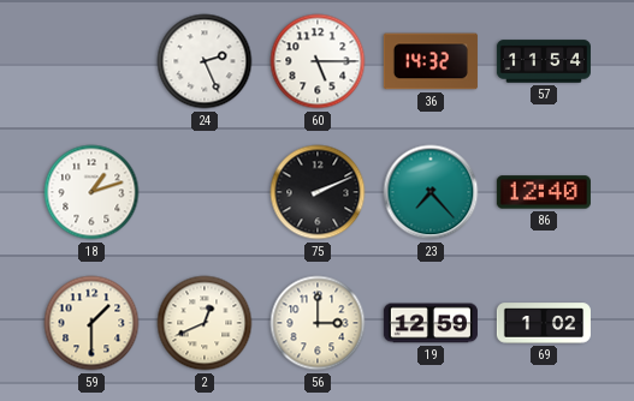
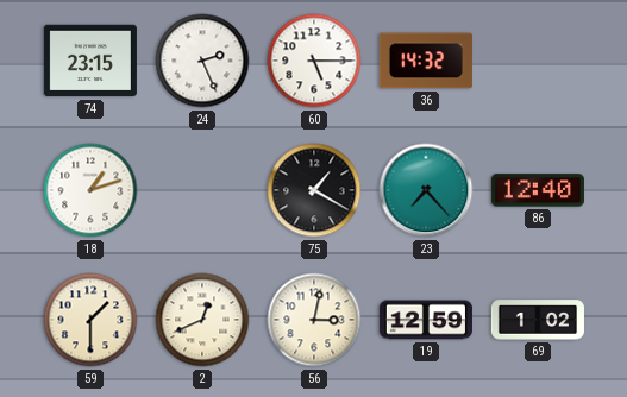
74: none -> 23:15
57: 11:54 -> none
75: 2:11 -> 1:20
56: 3:00 -> 3:02
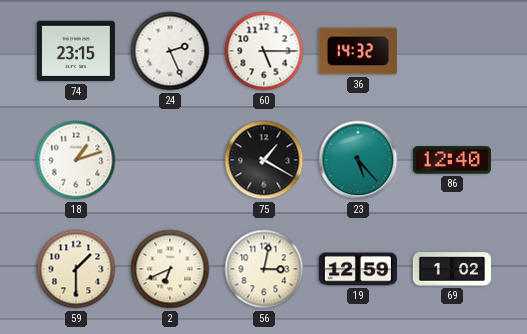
23: 7:23 -> 5:23
2: 12:41 -> 6:41
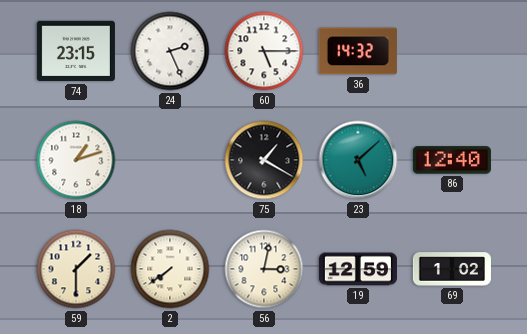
23: 5:23 -> 5:08
2: 6:41 -> 7:39
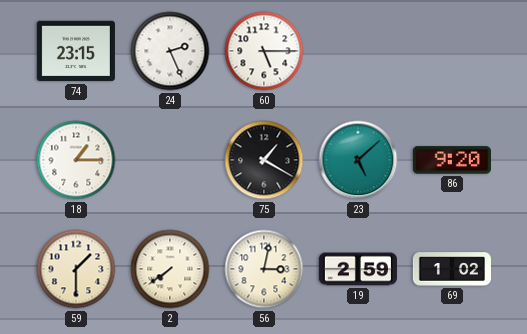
36: 14:32 -> none
18: 1:12 -> 1:15
86: 12:40 -> 9:20
19: 12:59 -> 2:59
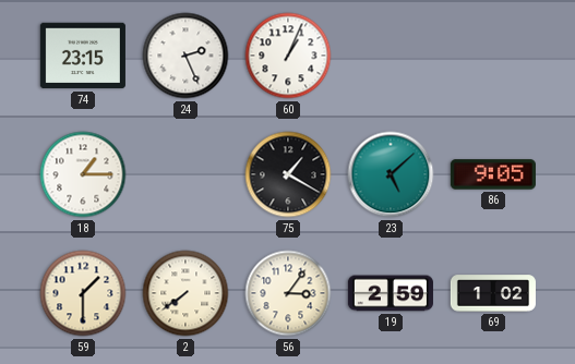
60: 5:15 -> 1:04
86: 9:20 -> 9:05
56: 3:02 -> 3:06
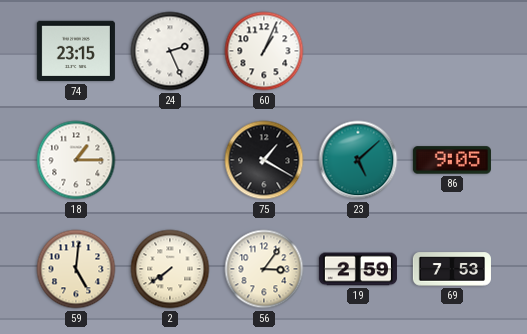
59: 1:30 -> 5:01
69: 1:02 -> 7:53
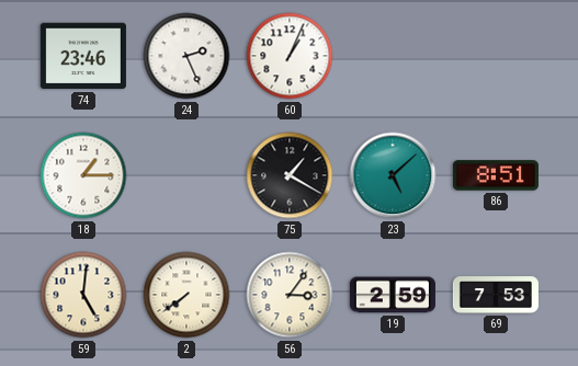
74: 23:15 -> 23:46
86: 9:05 -> 8:51
